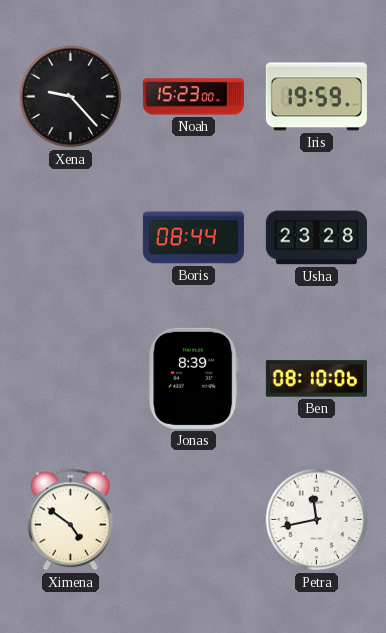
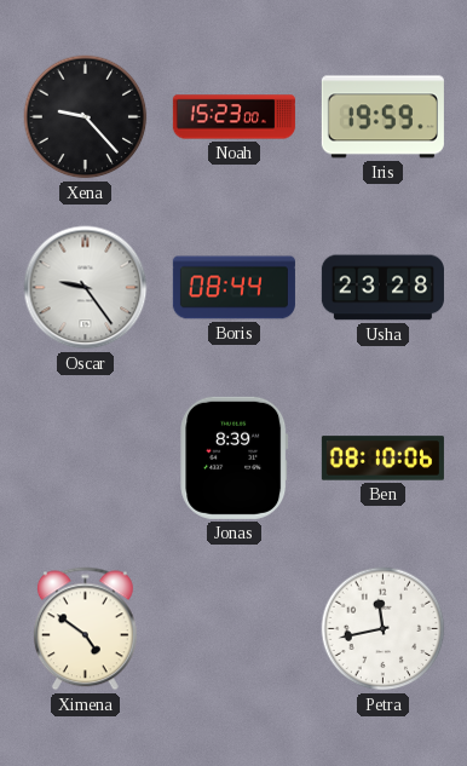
Oscar: none -> 9:24
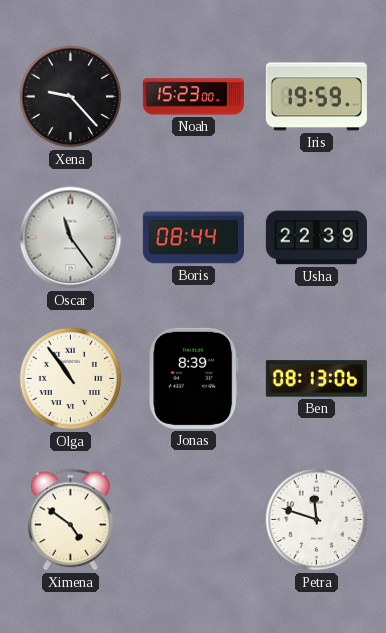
Oscar: 9:24 -> 11:24
Usha: 23:28 -> 22:39
Olga: none -> 10:54
Ben: 08:10 -> 08:13
Petra: 11:43 -> 11:48
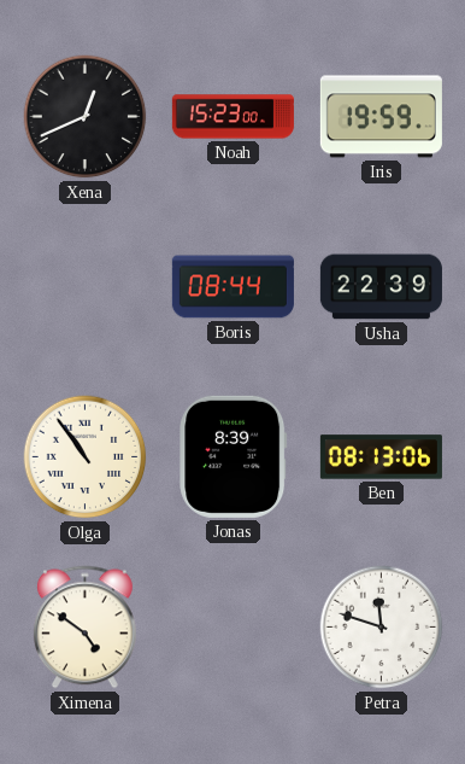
Xena: 9:23 -> 12:41
Oscar: 11:24 -> none
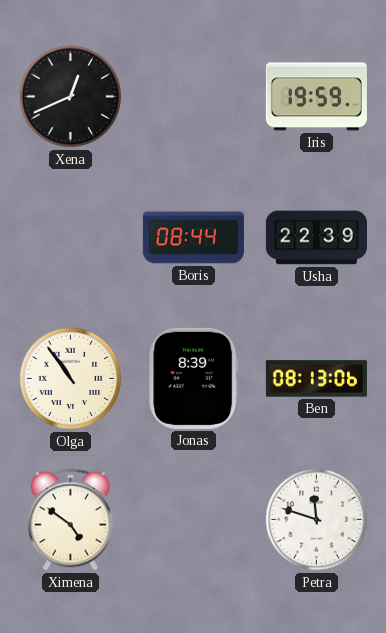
Noah: 15:23 -> none
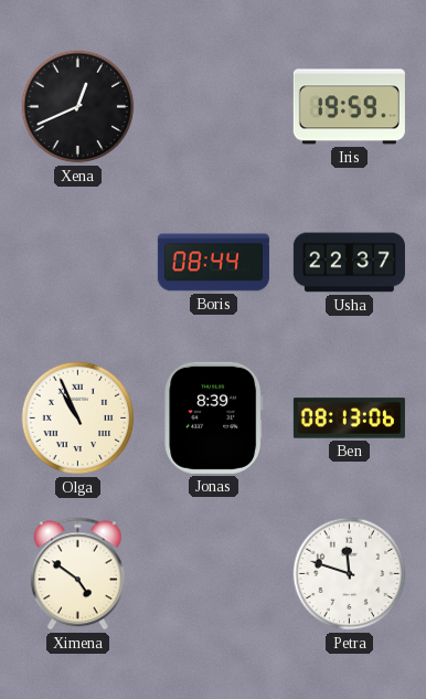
Usha: 22:39 -> 22:37
Olga: 10:54 -> 10:56
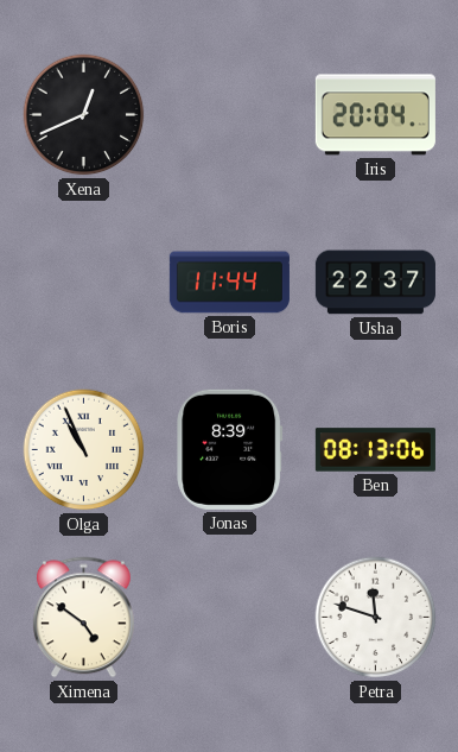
Iris: 19:59 -> 20:04
Boris: 08:44 -> 11:44
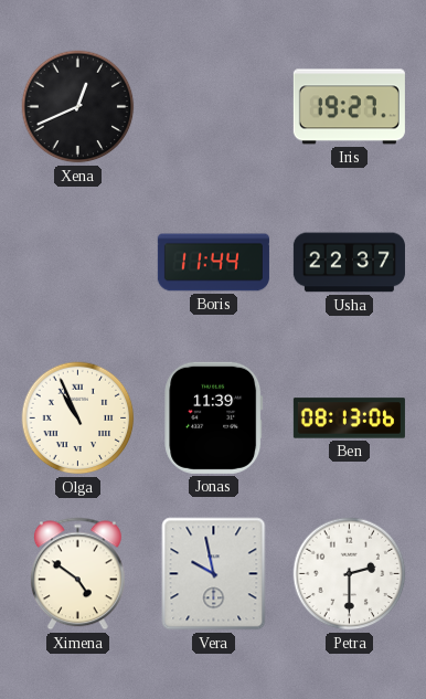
Iris: 20:04 -> 19:27
Jonas: 8:39 -> 11:39
Vera: none -> 9:58
Petra: 11:48 -> 2:30
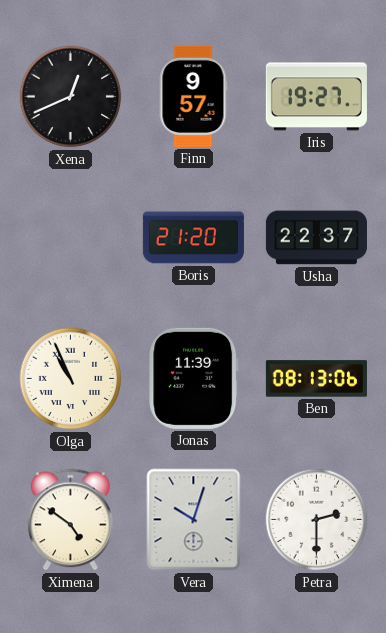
Finn: none -> 9:57
Boris: 11:44 -> 21:20
Vera: 9:58 -> 10:03
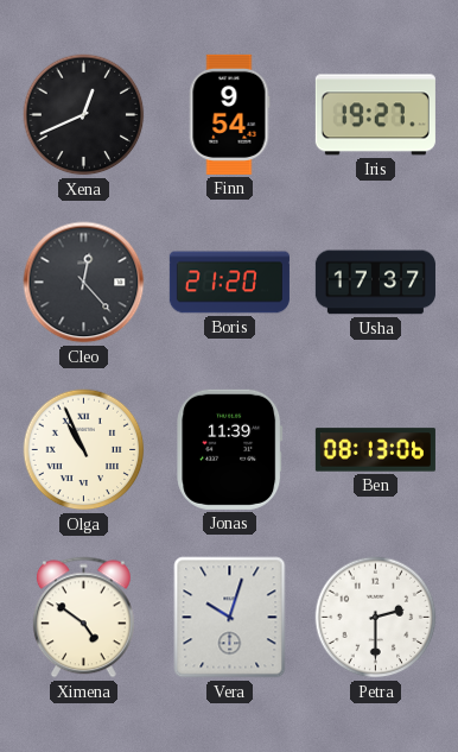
Finn: 9:57 -> 9:54
Cleo: none -> 12:23
Usha: 22:37 -> 17:37
